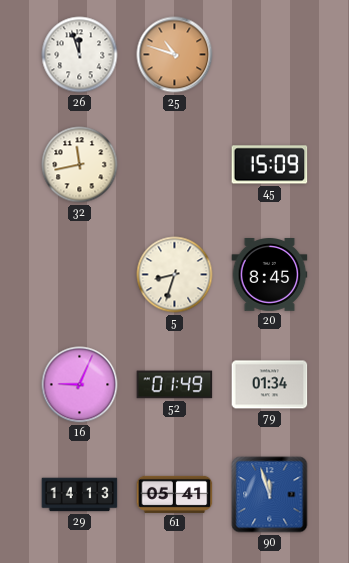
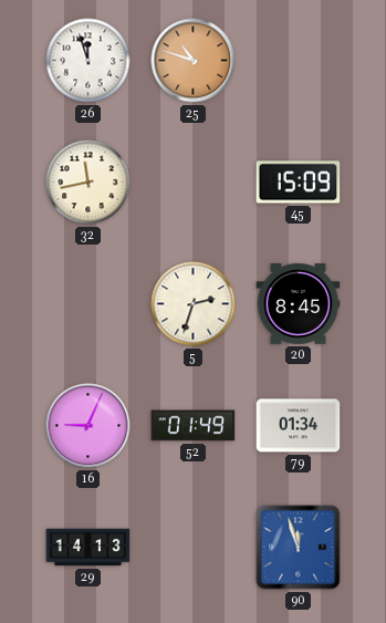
5: 8:33 -> 2:33
61: 05:41 -> none
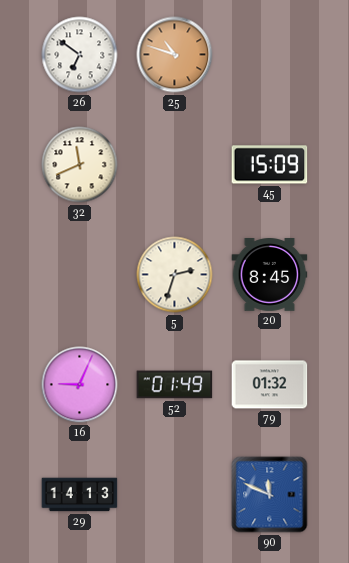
26: 11:57 -> 6:51
32: 11:43 -> 11:41
79: 01:34 -> 01:32
90: 11:57 -> 11:49
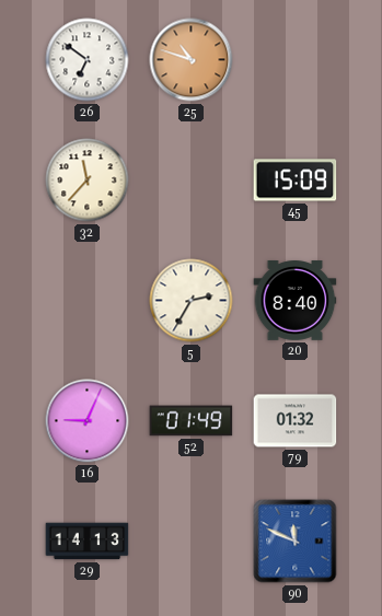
32: 11:41 -> 11:37
5: 2:33 -> 2:35
20: 8:45 -> 8:40
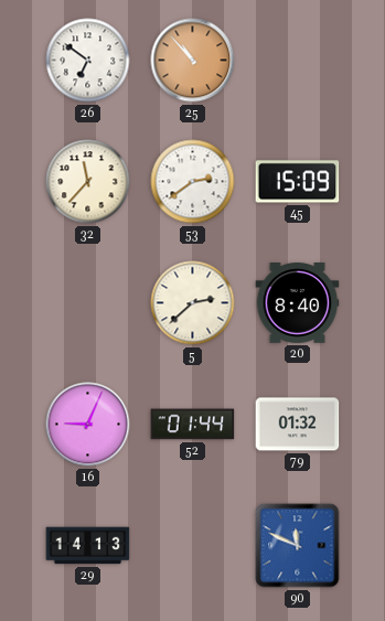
25: 10:48 -> 10:53
53: none -> 2:39
5: 2:35 -> 2:38
52: 01:49 -> 01:44
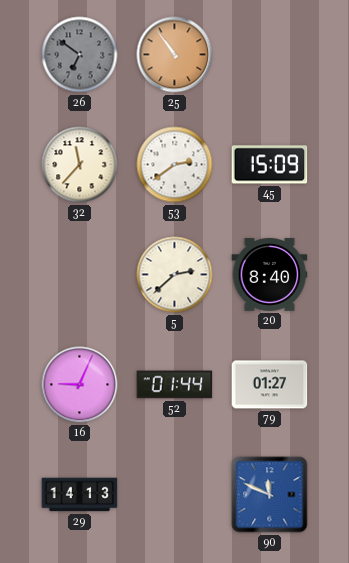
26 dial: white -> grey
25: 10:53 -> 10:54
79: 01:32 -> 01:27
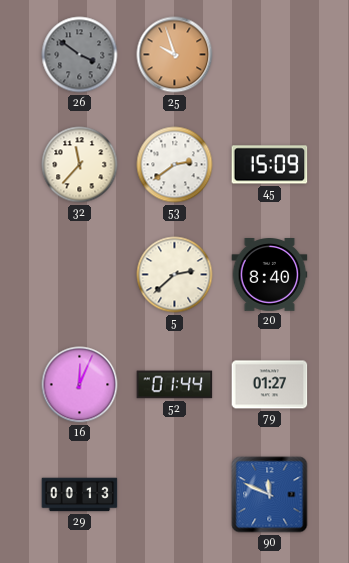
26: 6:51 -> 3:51
25: 10:54 -> 9:57
16: 9:04 -> 12:04
29: 14:13 -> 00:13
